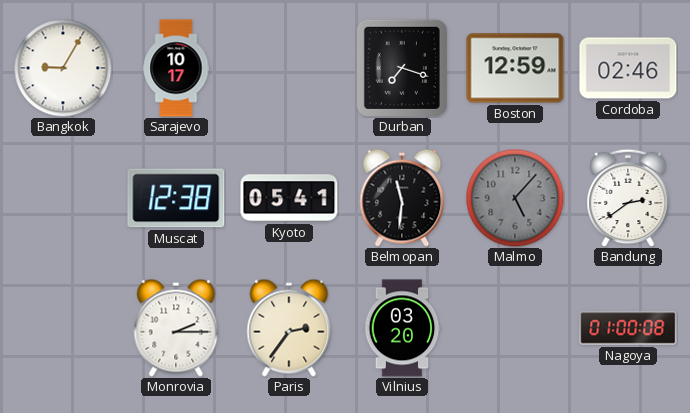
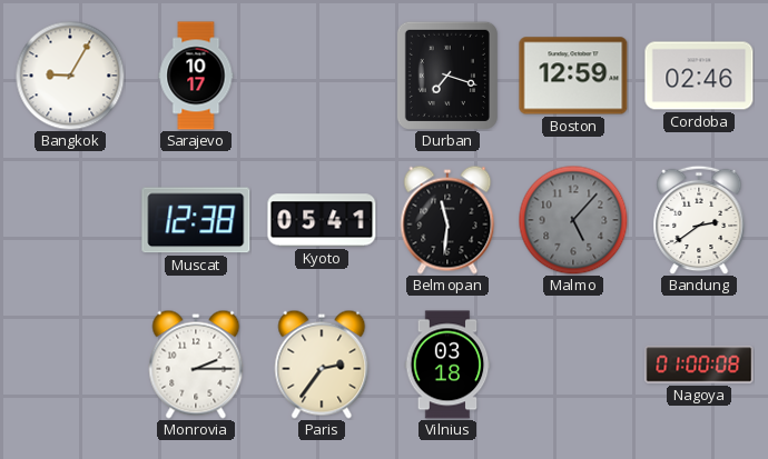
Vilnius: 03:20 -> 03:18
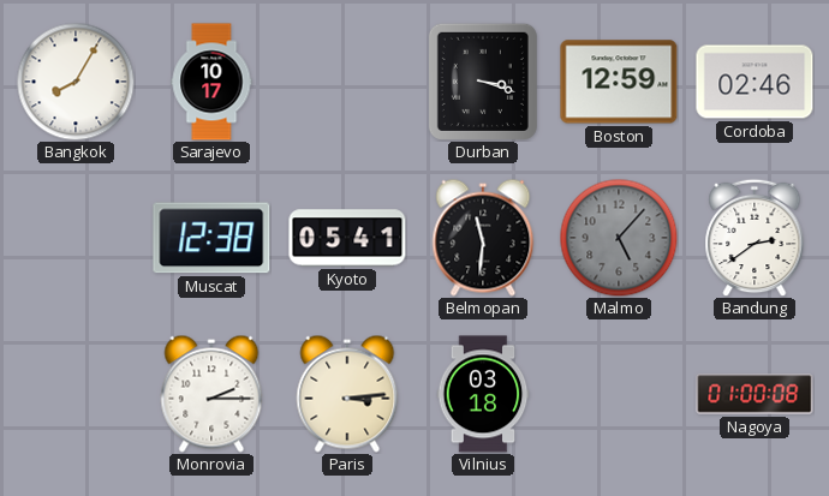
Bangkok: 9:05 -> 8:05
Durban: 7:18 -> 3:18
Paris: 2:36 -> 3:14
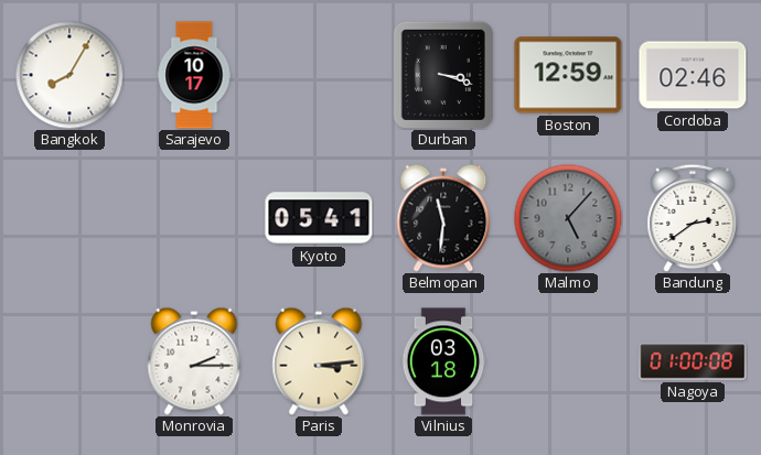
Muscat: 12:38 -> none
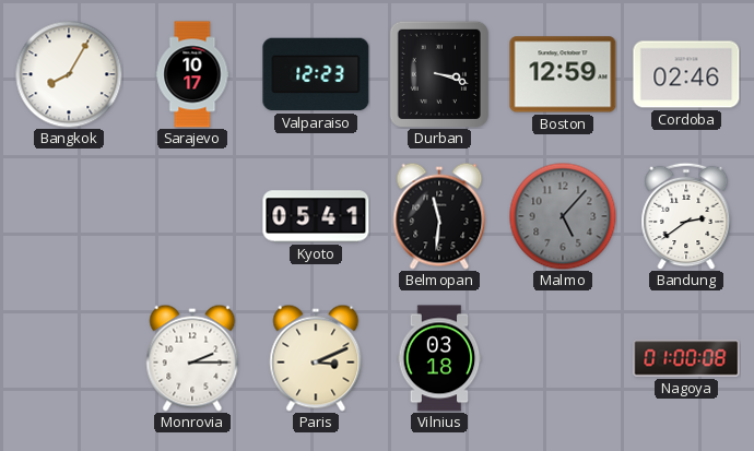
Valparaiso: none -> 12:23
Paris: 3:14 -> 3:11
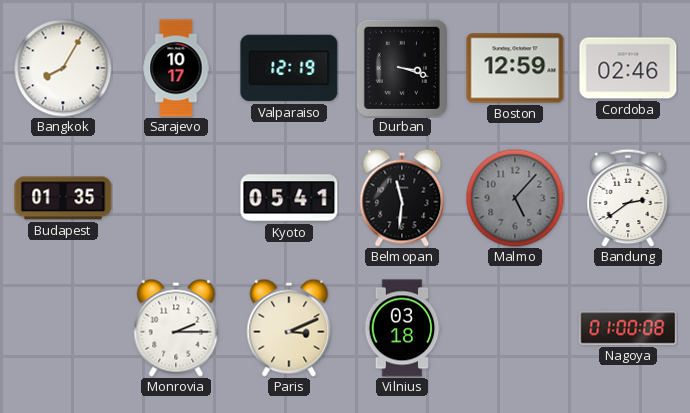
Valparaiso: 12:23 -> 12:19
Budapest: none -> 01:35
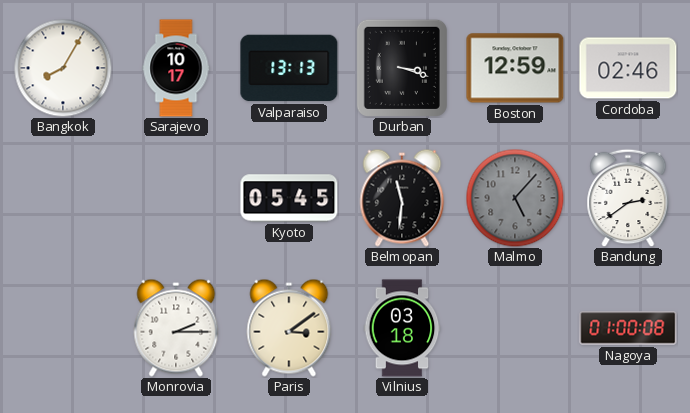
Valparaiso: 12:19 -> 13:13
Budapest: 01:35 -> none
Kyoto: 05:41 -> 05:45
Paris: 3:11 -> 3:09
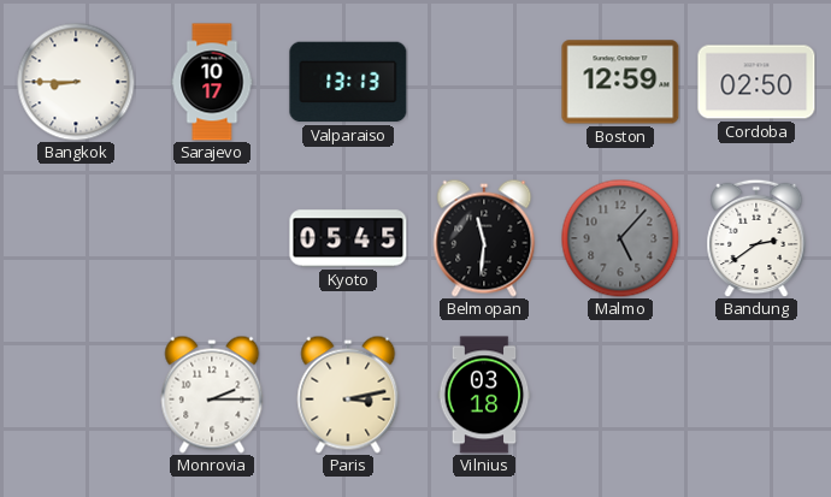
Bangkok: 8:05 -> 8:45
Durban: 3:18 -> none
Cordoba: 02:46 -> 02:50
Paris: 3:09 -> 3:13
Nagoya: 01:00 -> none
